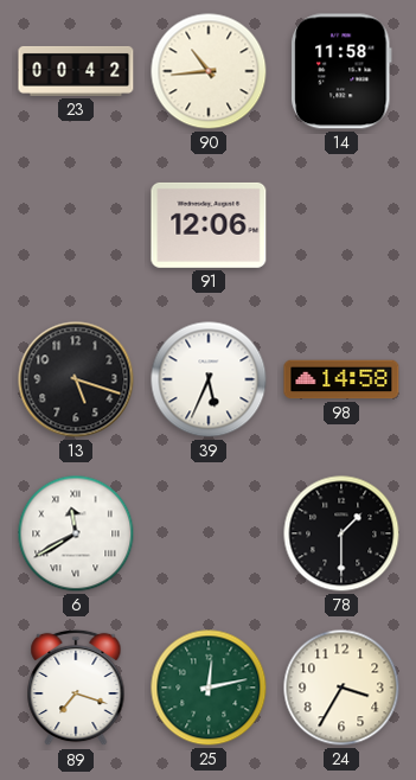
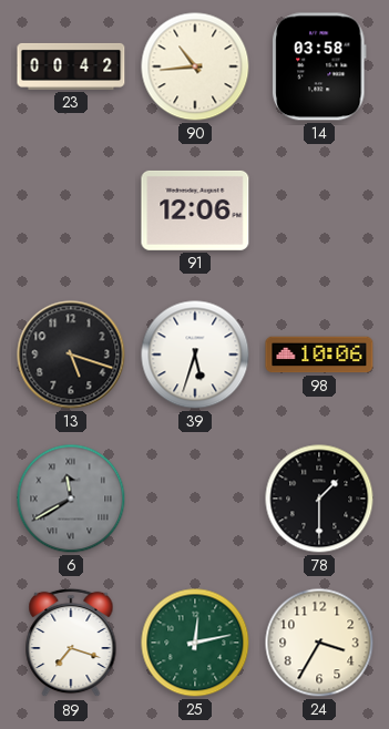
14: 11:58 -> 03:58
39: 5:34 -> 5:33
98: 14:58 -> 10:06
6 dial: white -> grey
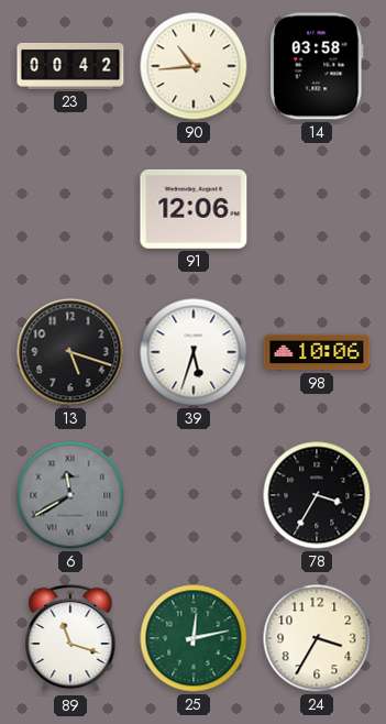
78: 1:30 -> 3:35
89: 7:18 -> 11:18
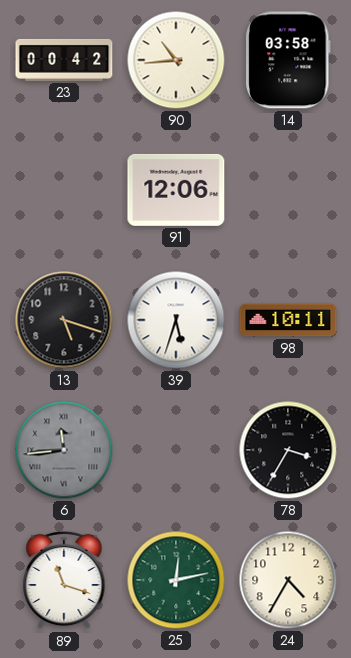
98: 10:06 -> 10:11
6: 11:40 -> 11:44
24: 3:35 -> 4:35
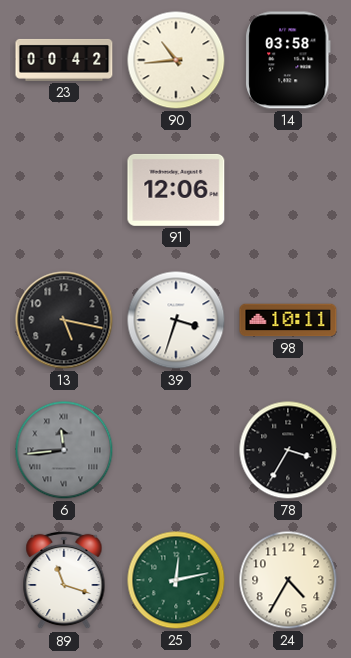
13: 5:18 -> 5:17
39: 5:33 -> 3:33
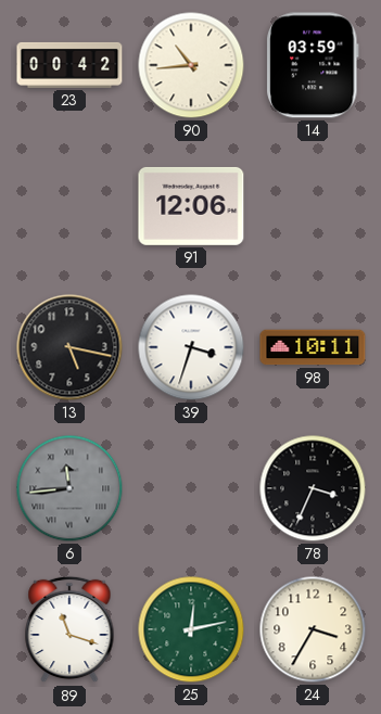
14: 03:58 -> 03:59
78: 3:35 -> 3:34
24: 4:35 -> 3:35
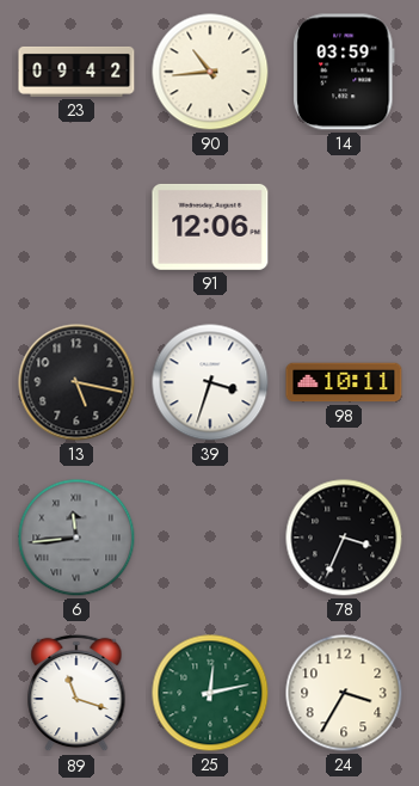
23: 00:42 -> 09:42
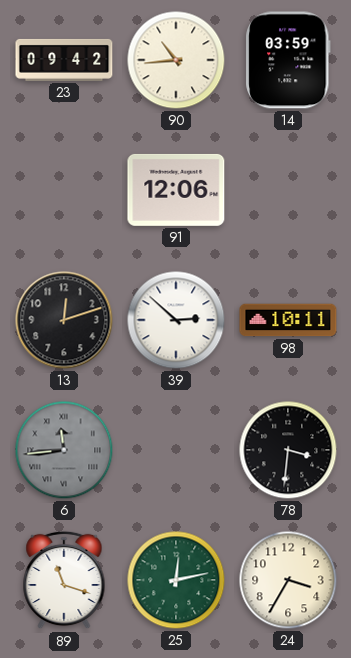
13: 5:17 -> 12:12
39: 3:33 -> 2:52
78: 3:34 -> 3:31
